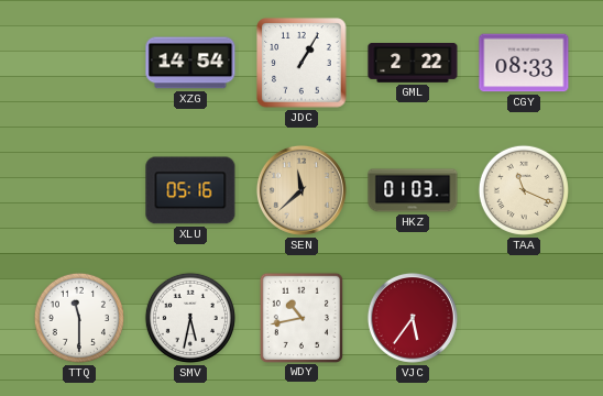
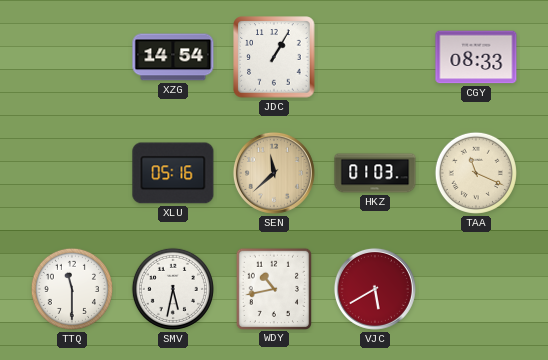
GML: 2:22 -> none
VJC: 5:36 -> 5:40
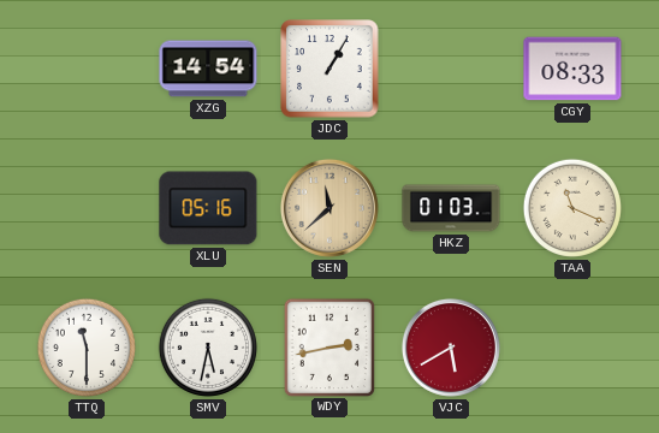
WDY: 10:43 -> 2:43
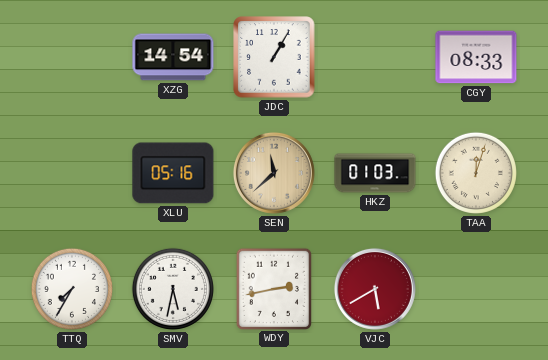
TAA: 11:19 -> 12:03
TTQ: 11:30 -> 7:35
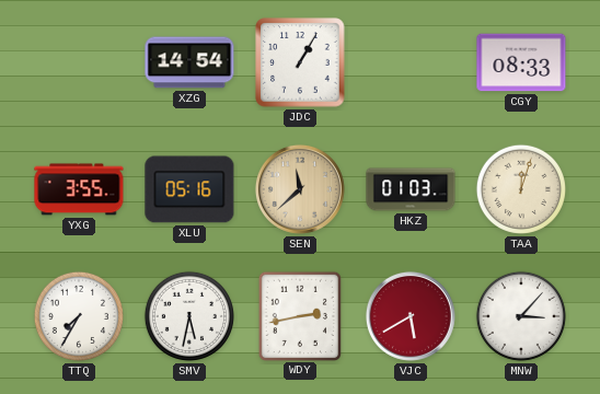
YXG: none -> 3:55
MNW: none -> 3:07
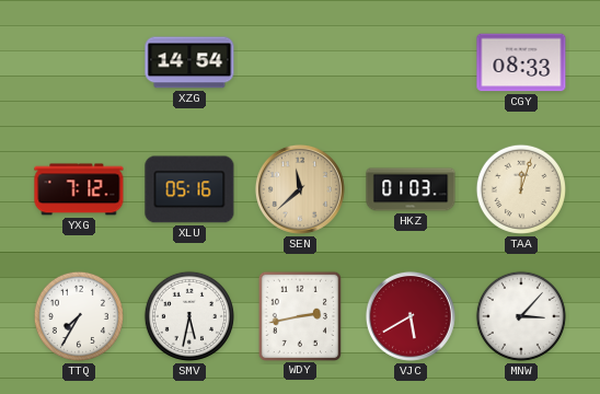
JDC: 1:05 -> none
YXG: 3:55 -> 7:12
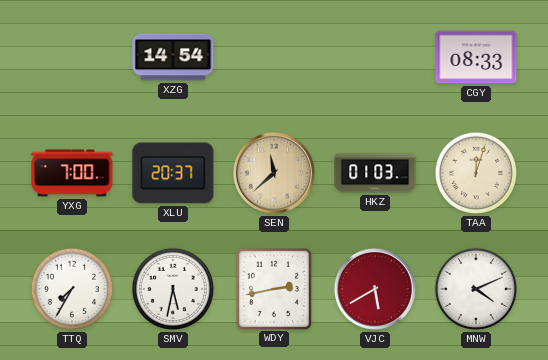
YXG: 7:12 -> 7:00
XLU: 05:16 -> 20:37
MNW: 3:07 -> 4:11
